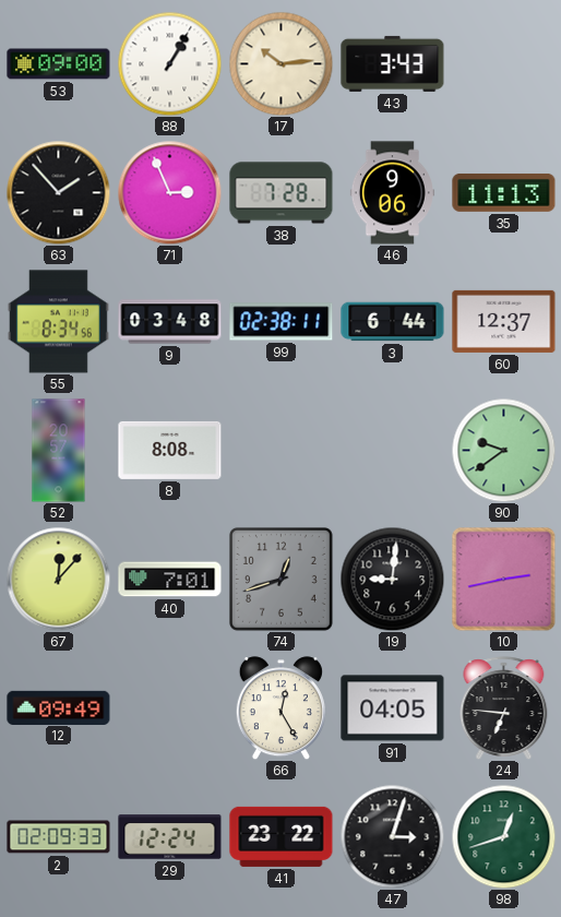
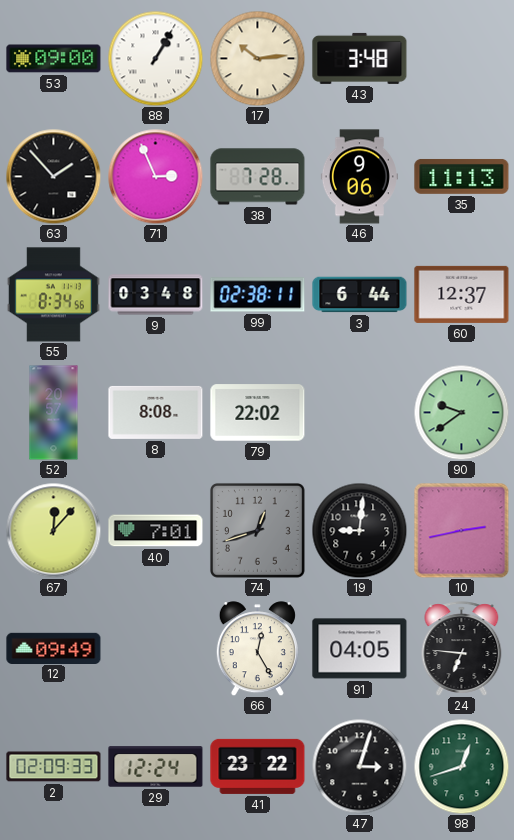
43: 3:43 -> 3:48
79: none -> 22:02
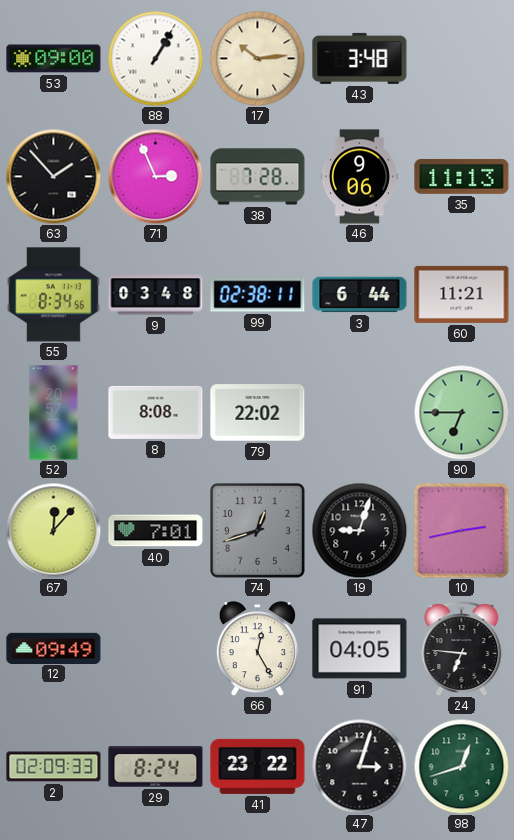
60: 12:37 -> 11:21
90: 9:39 -> 6:45
19: 9:01 -> 9:03
29: 12:24 -> 8:24
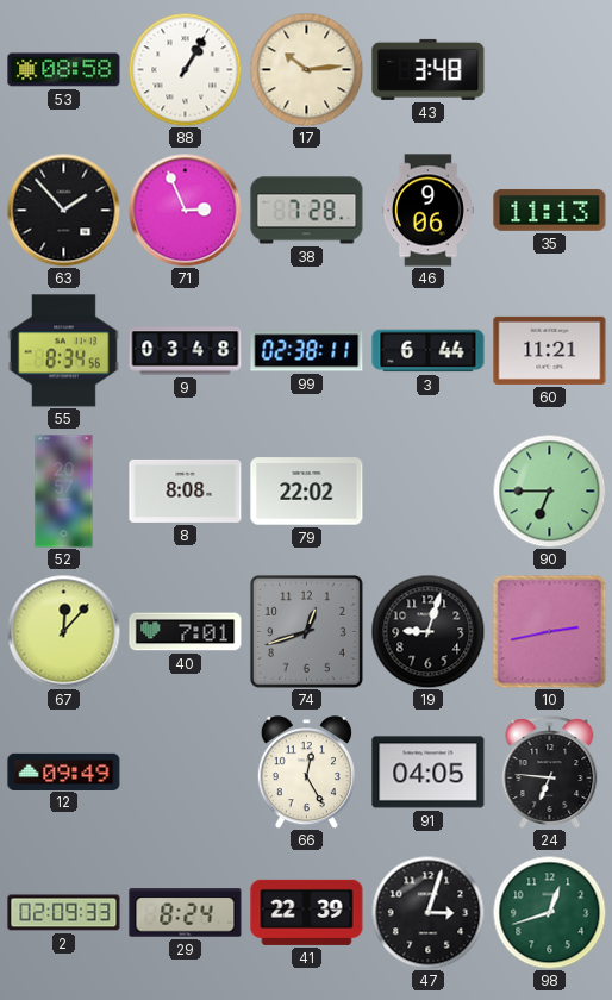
53: 09:00 -> 08:58
41: 23:22 -> 22:39
